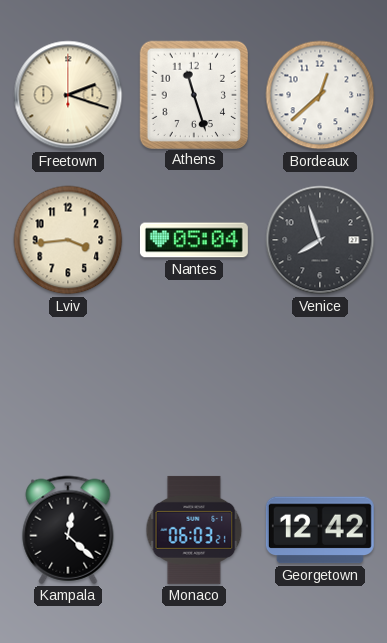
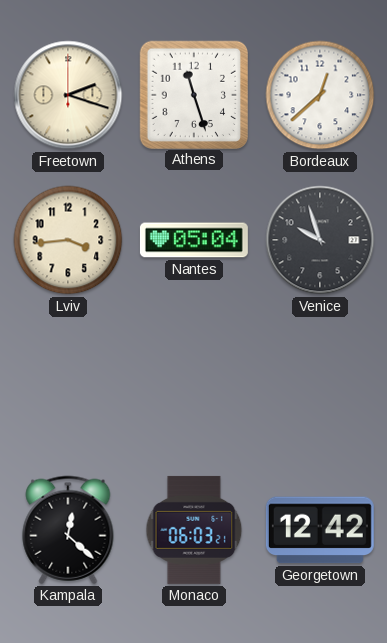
Venice: 7:57 -> 9:57
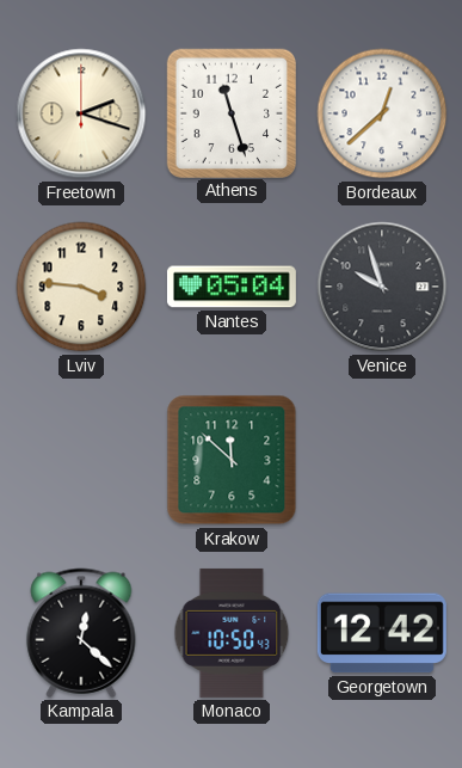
Lviv: 3:44 -> 3:46
Krakow: none -> 11:52
Monaco: 06:03 -> 10:50
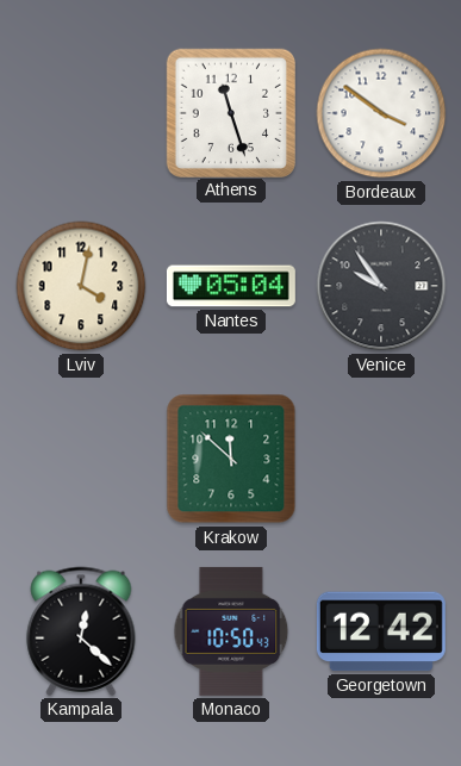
Freetown: 2:18 -> none
Bordeaux: 12:38 -> 3:51
Lviv: 3:46 -> 4:02
Venice: 9:57 -> 9:54
